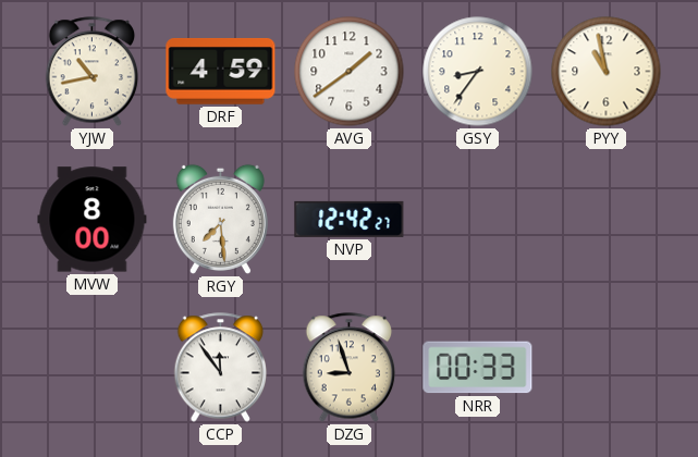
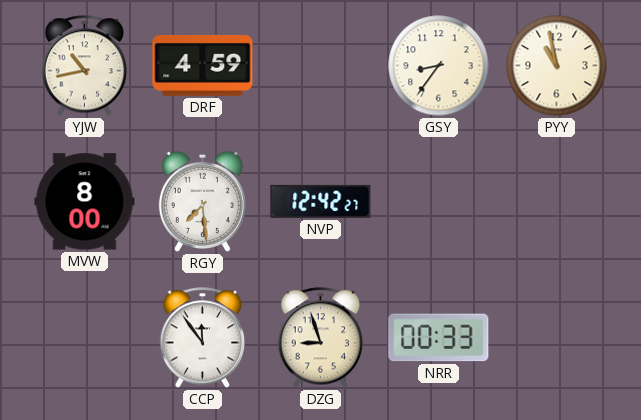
AVG: 1:39 -> none
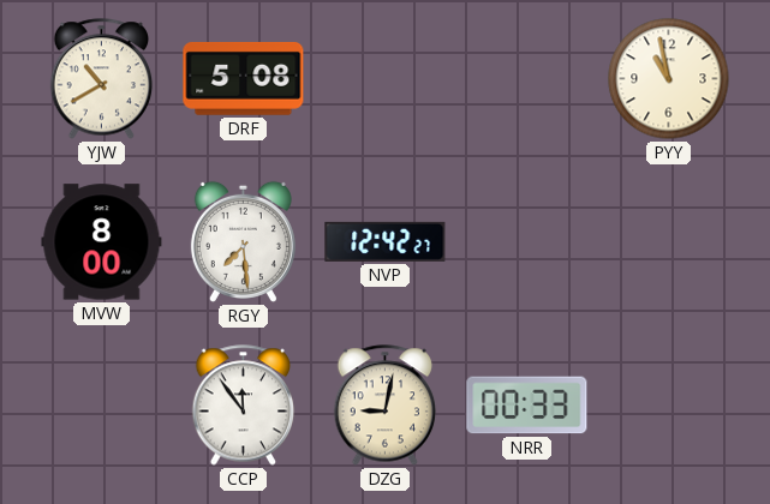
YJW: 10:43 -> 10:40
DRF: 4:59 -> 5:08
GSY: 8:36 -> none
DZG: 8:57 -> 9:02
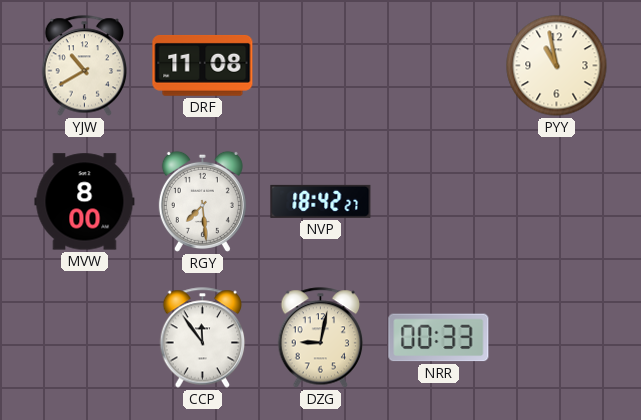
DRF: 5:08 -> 11:08
NVP: 12:42 -> 18:42
